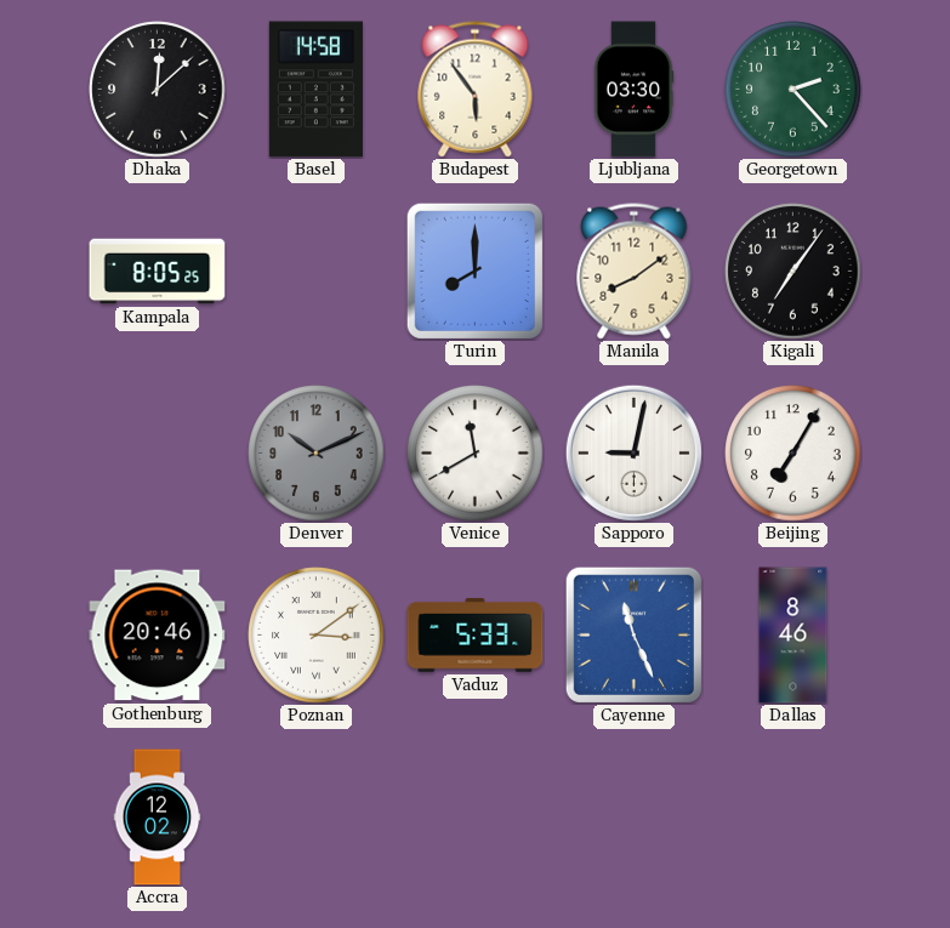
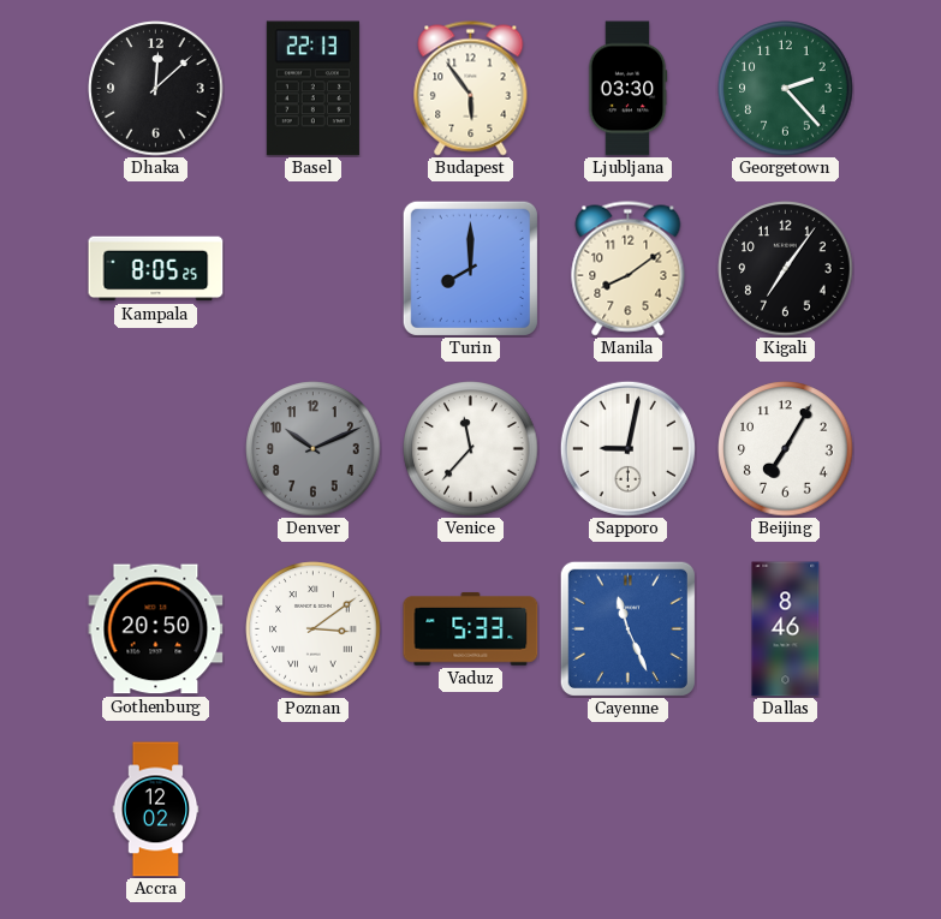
Basel: 14:58 -> 22:13
Venice: 11:40 -> 11:37
Gothenburg: 20:46 -> 20:50
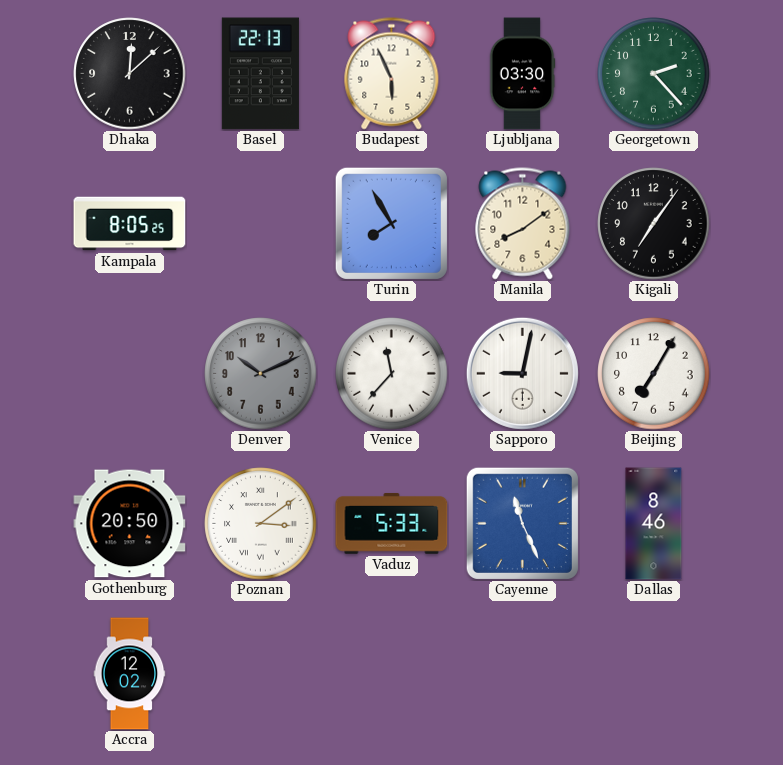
Budapest: 5:54 -> 5:56
Turin: 8:00 -> 7:55
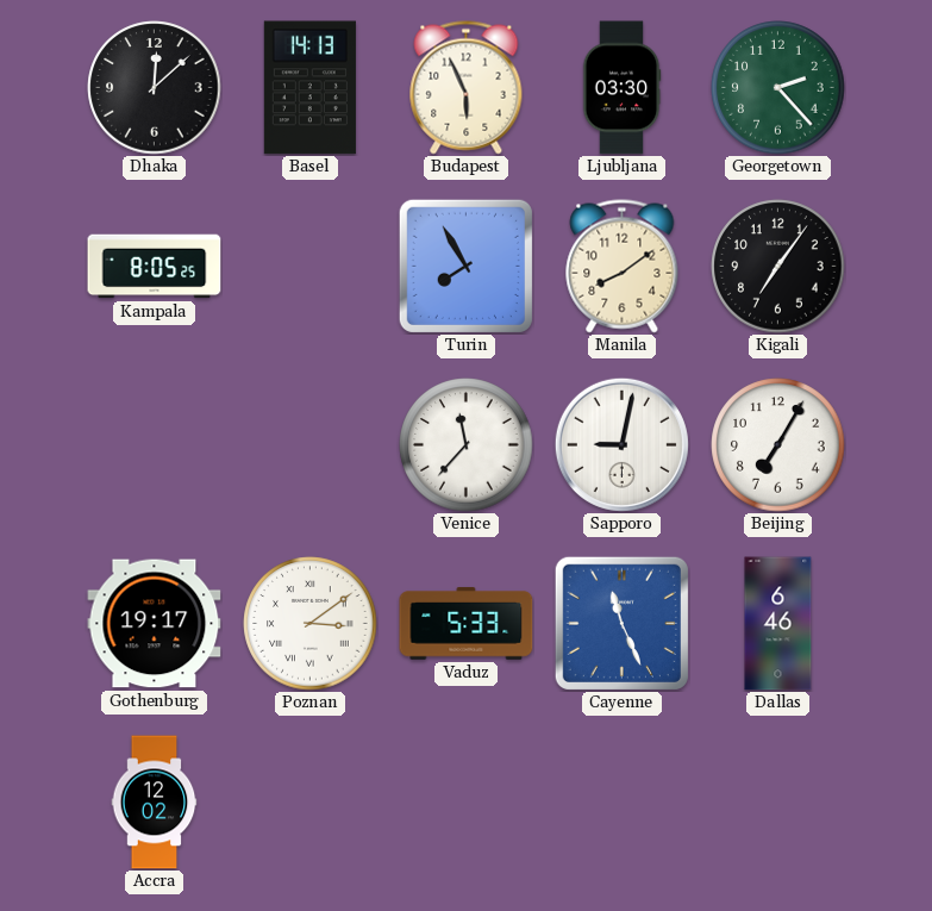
Basel: 22:13 -> 14:13
Denver: 10:11 -> none
Gothenburg: 20:50 -> 19:17
Dallas: 8:46 -> 6:46
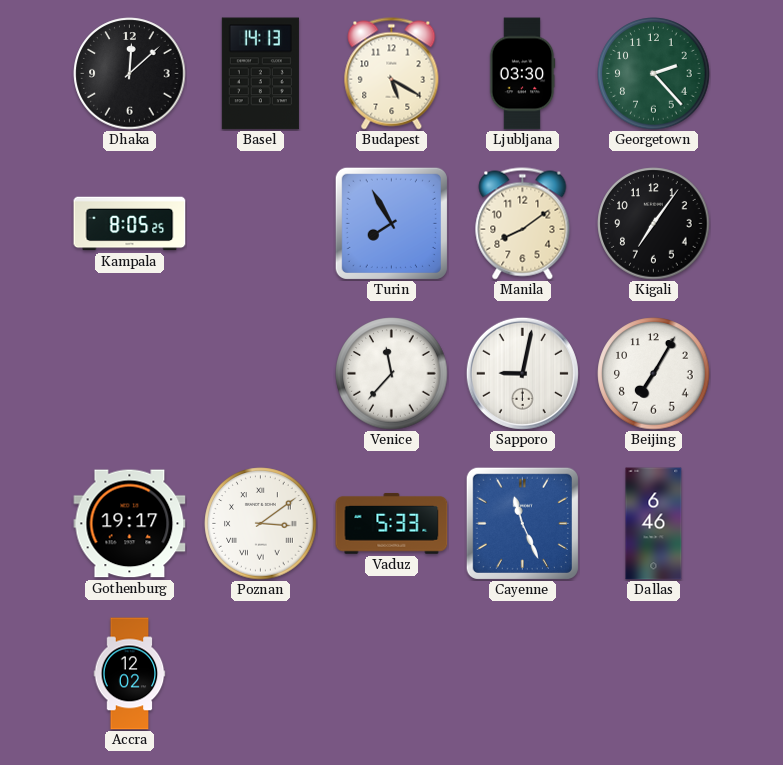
Budapest: 5:56 -> 5:20
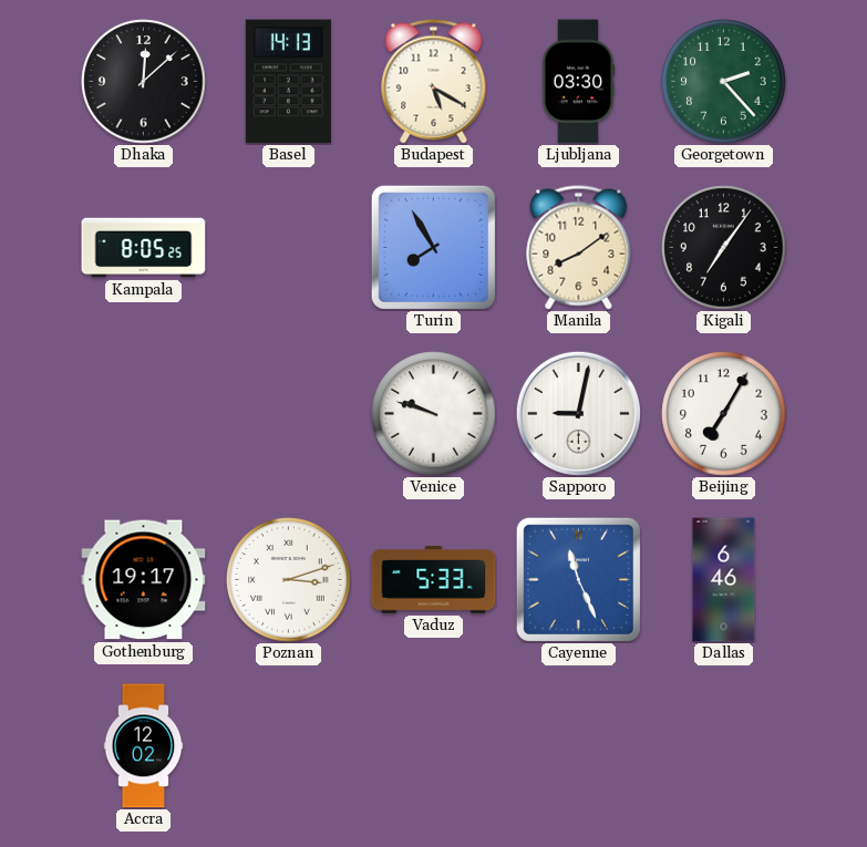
Venice: 11:37 -> 9:48
Poznan: 3:09 -> 3:12
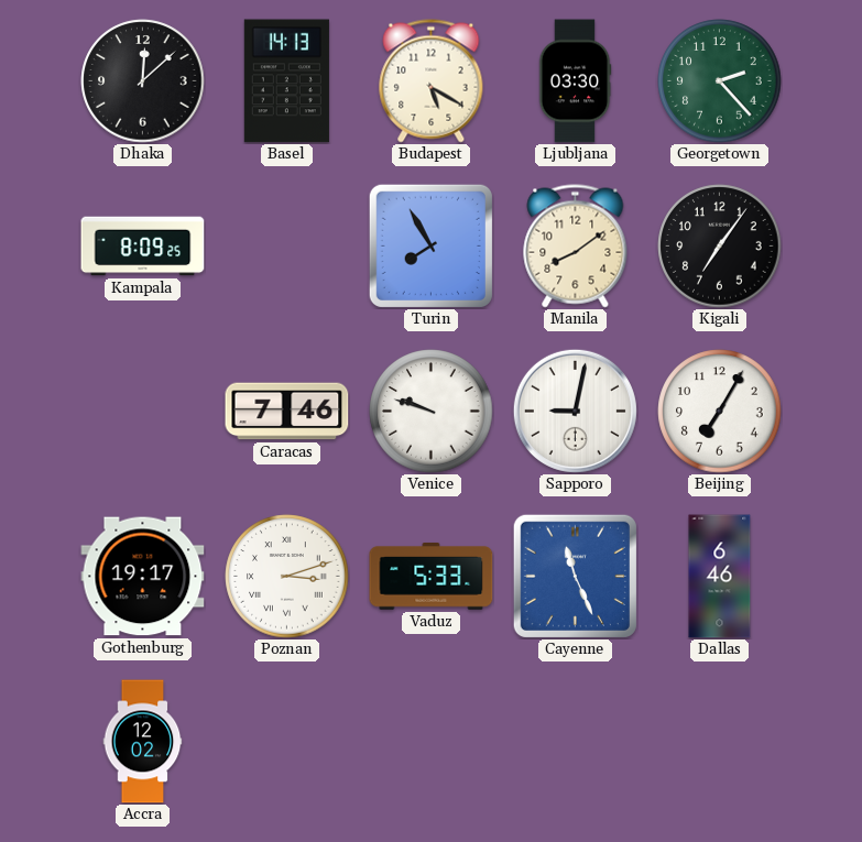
Kampala: 8:05 -> 8:09
Caracas: none -> 7:46
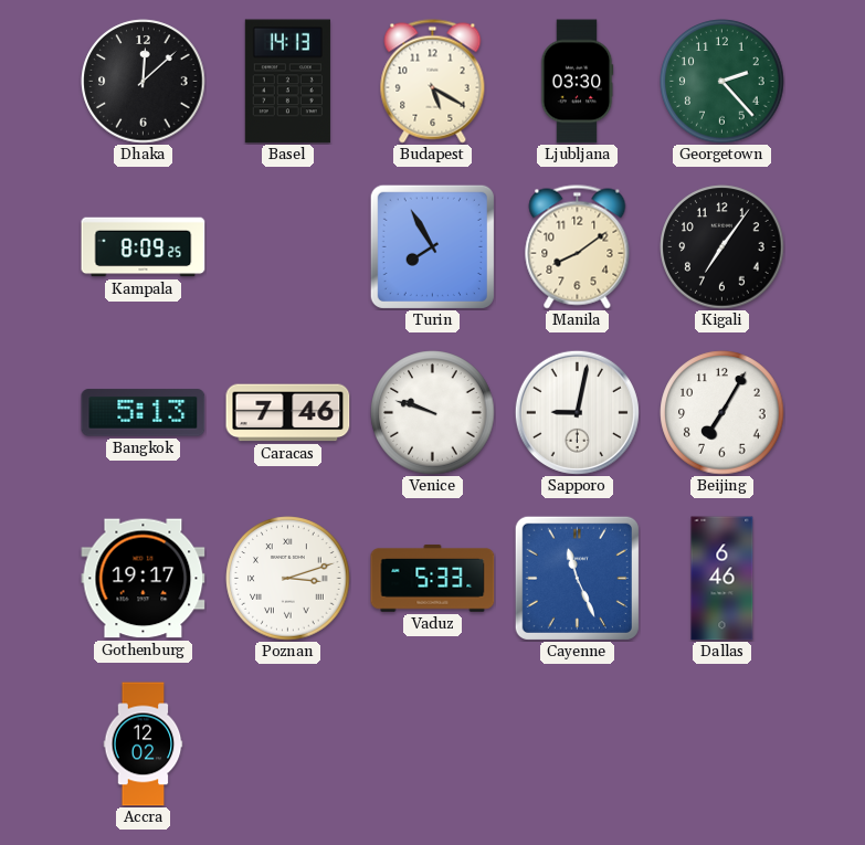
Bangkok: none -> 5:13
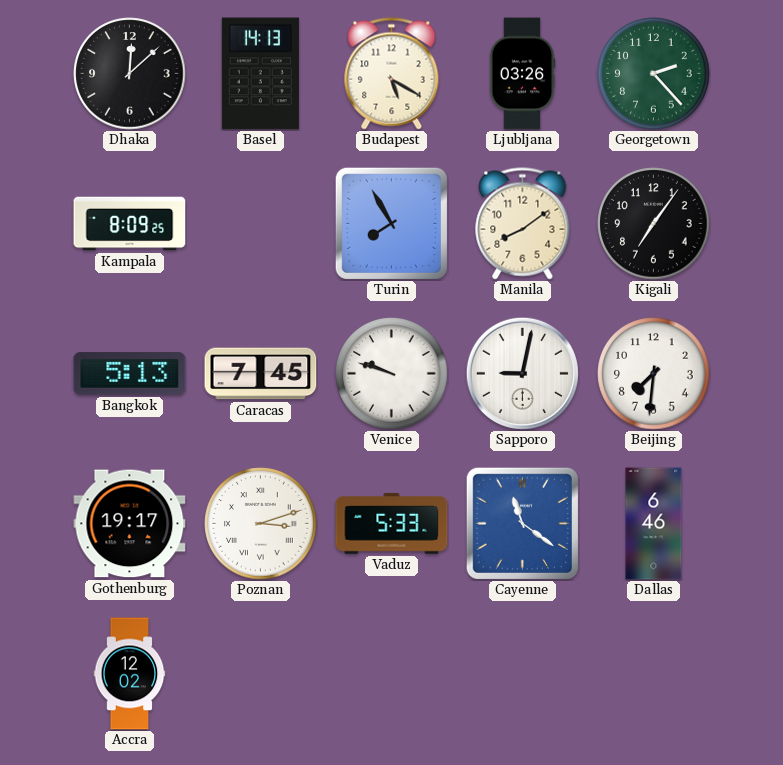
Ljubljana: 03:30 -> 03:26
Caracas: 7:46 -> 7:45
Beijing: 7:05 -> 7:31
Cayenne: 11:26 -> 11:21
